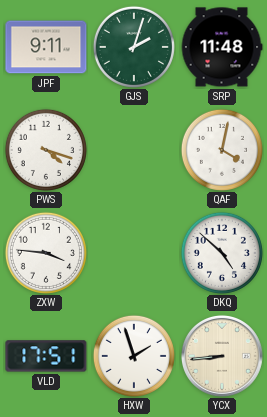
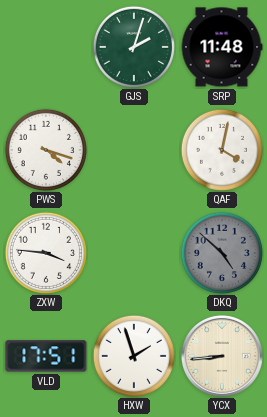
JPF: 9:11 -> none
DKQ dial: white -> grey
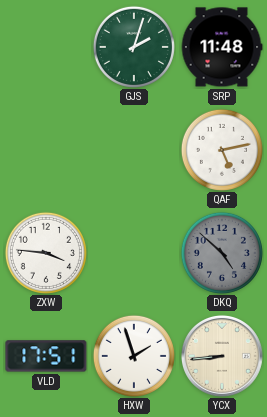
PWS: 4:18 -> none
QAF: 4:02 -> 5:13
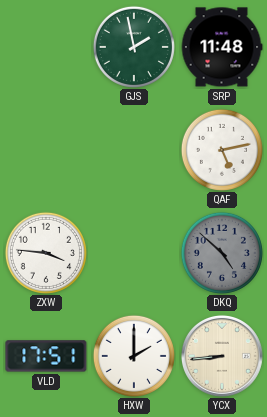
GJS: 2:03 -> 1:58
HXW: 1:57 -> 2:00
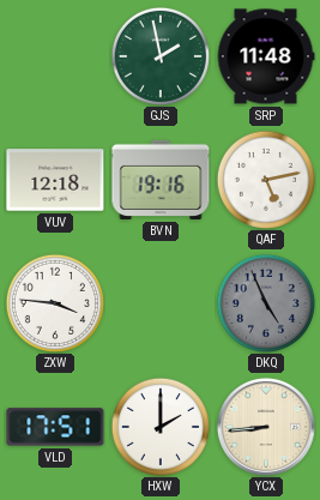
VUV: none -> 12:18
BVN: none -> 19:16
DKQ: 4:52 -> 4:56
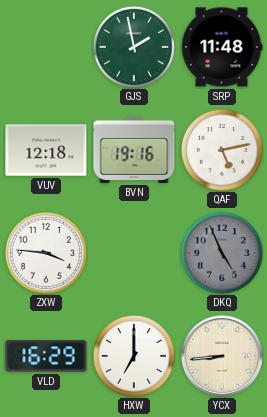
VLD: 17:51 -> 16:29
HXW: 2:00 -> 7:00
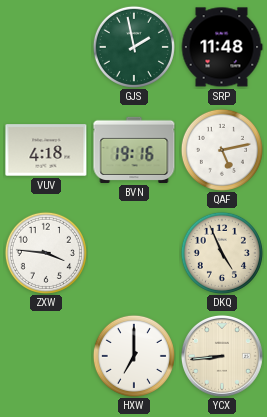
VUV: 12:18 -> 4:18
DKQ dial: grey -> cream
VLD: 16:29 -> none
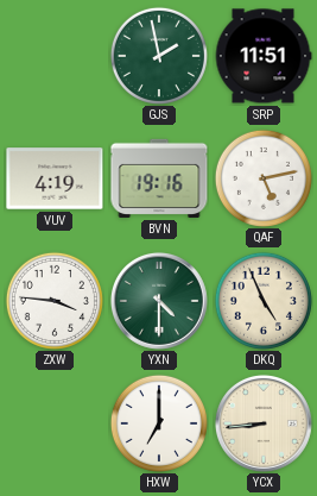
SRP: 11:48 -> 11:51
VUV: 4:18 -> 4:19
YXN: none -> 4:30
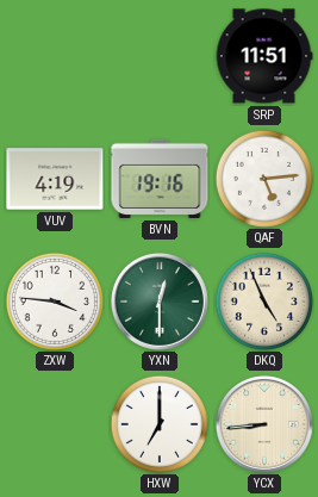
GJS: 1:58 -> none
QAF: 5:13 -> 5:14
YXN: 4:30 -> 12:30
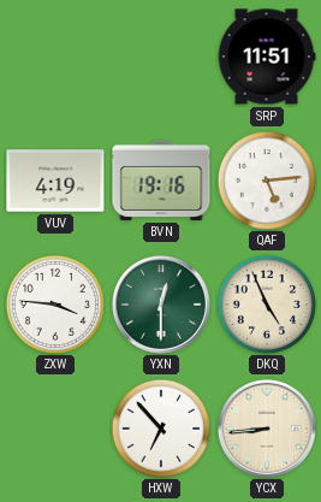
HXW: 7:00 -> 6:53
